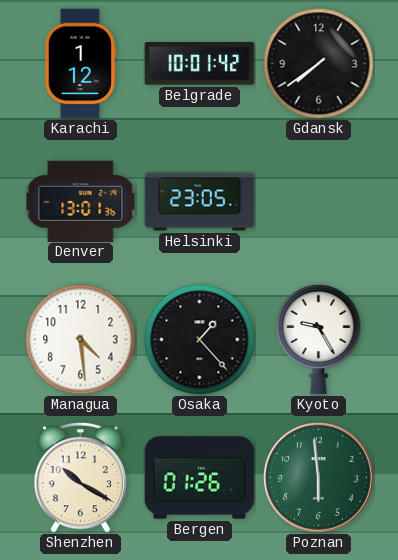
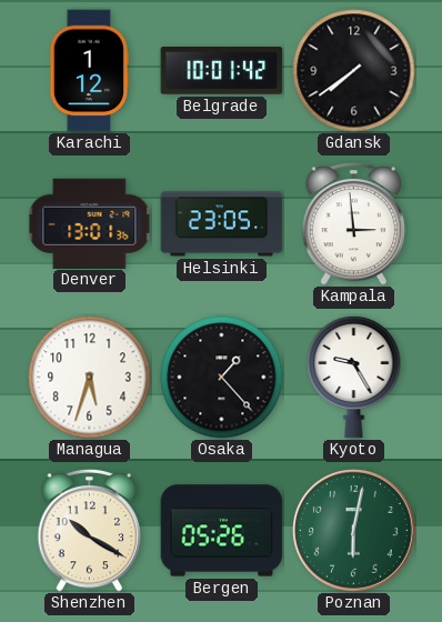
Kampala: none -> 2:59
Managua: 4:29 -> 5:33
Bergen: 01:26 -> 05:26
Poznan: 5:59 -> 6:02
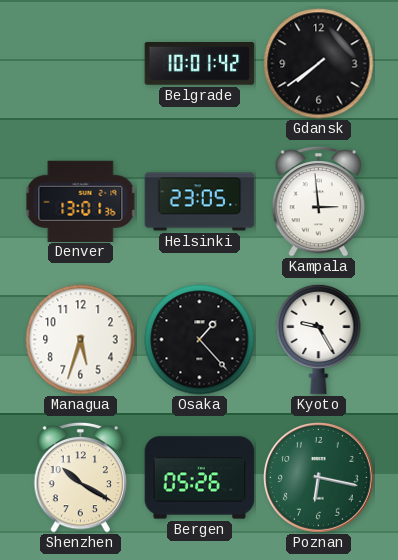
Karachi: 1:12 -> none
Poznan: 6:02 -> 6:17
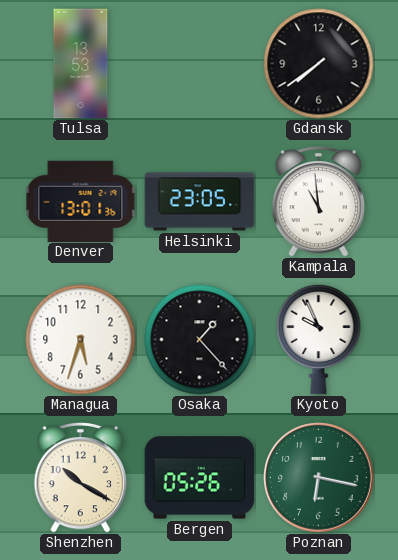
Tulsa: none -> 13:53
Belgrade: 10:01 -> none
Kampala: 2:59 -> 10:59
Kyoto: 9:25 -> 9:56
